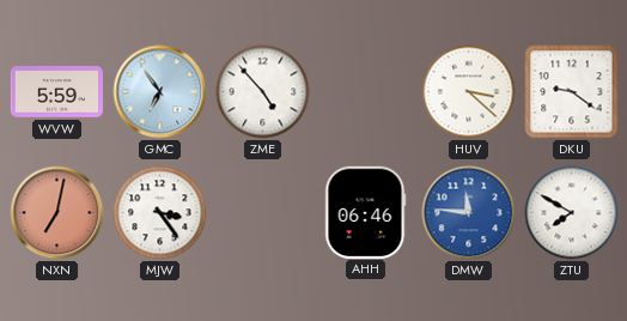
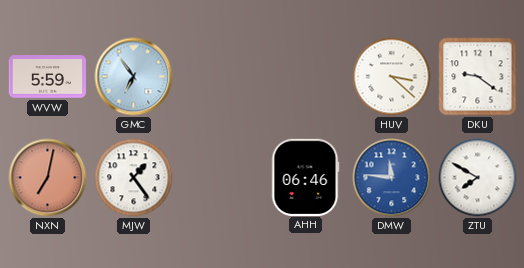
ZME: 4:53 -> none
MJW: 3:24 -> 1:24
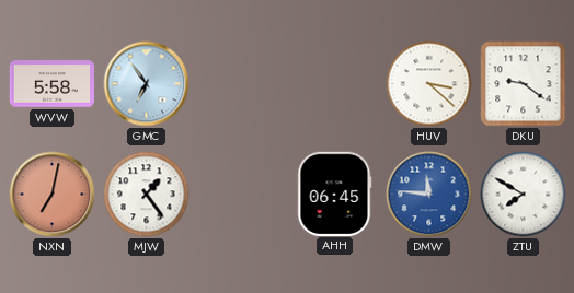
WVW: 5:59 -> 5:58
AHH: 06:46 -> 06:45
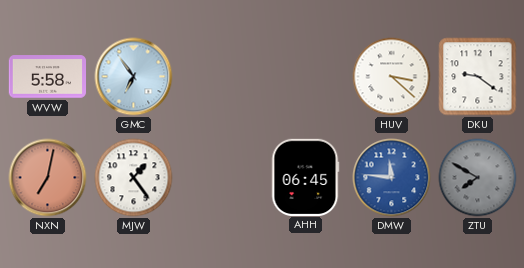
ZTU dial: white -> grey
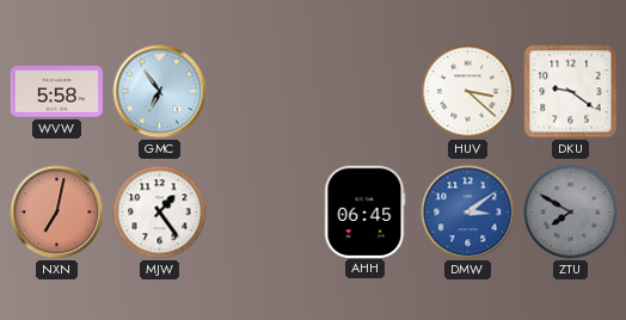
DMW: 11:46 -> 3:09
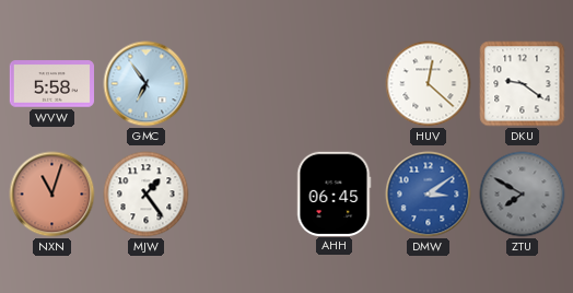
HUV: 3:22 -> 12:22
NXN: 7:02 -> 11:03
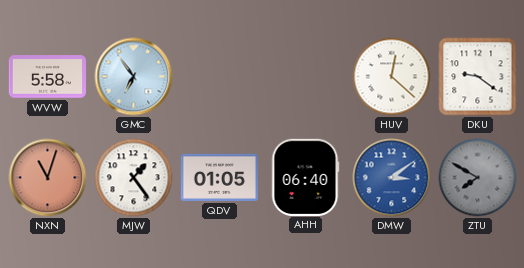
QDV: none -> 01:05
AHH: 06:45 -> 06:40
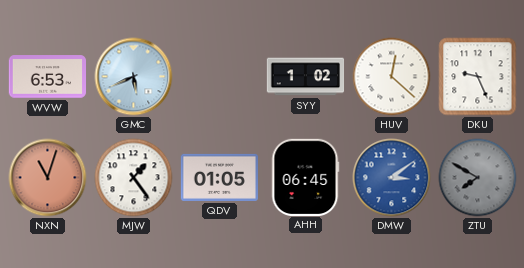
WVW: 5:58 -> 6:53
GMC: 6:54 -> 5:41
SYY: none -> 1:02
DKU: 9:21 -> 9:26
AHH: 06:40 -> 06:45
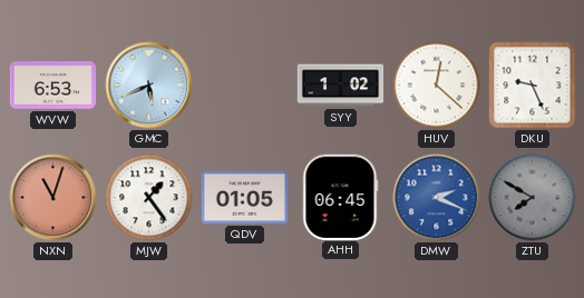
DMW: 3:09 -> 2:19
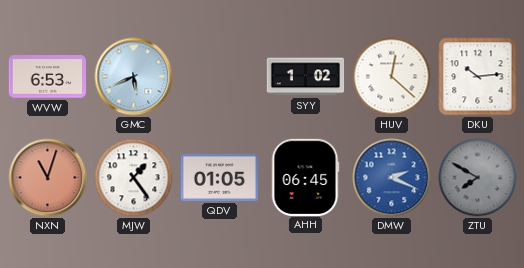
DKU: 9:26 -> 10:14
